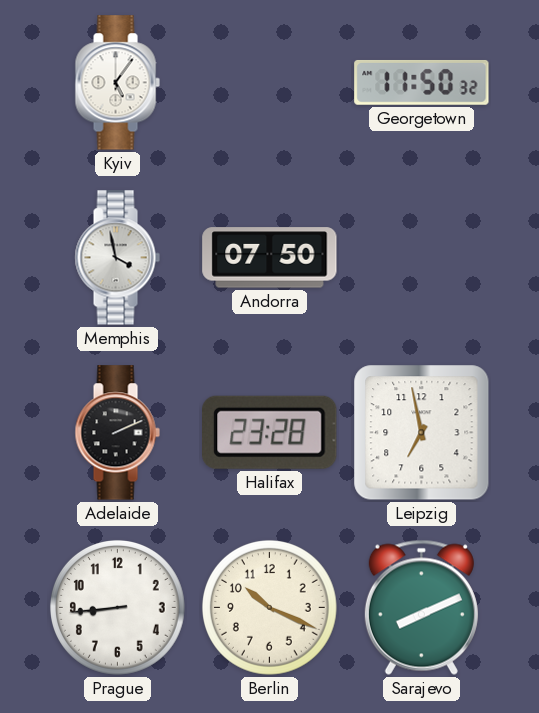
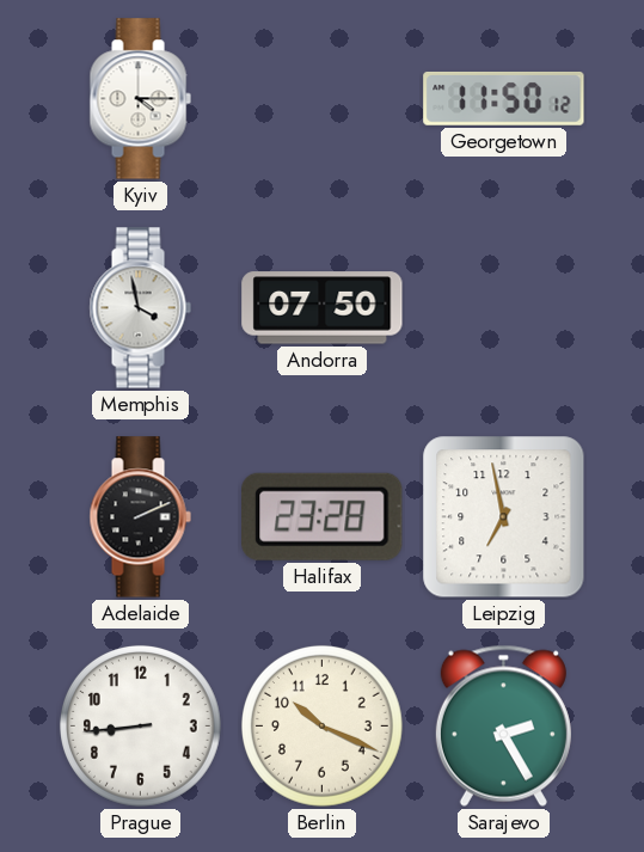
Kyiv: 5:06 -> 4:15
Georgetown: 11:50:32 -> 11:50:12
Sarajevo: 8:11 -> 2:25
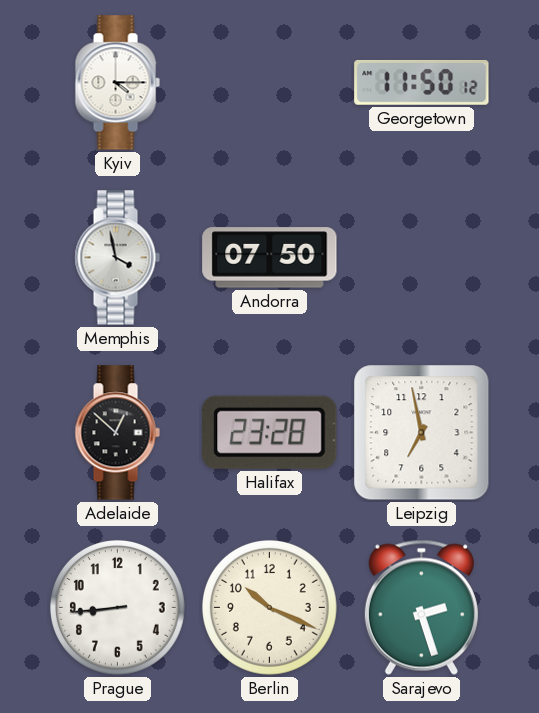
Adelaide: 2:11 -> 12:52
Sarajevo: 2:25 -> 2:27
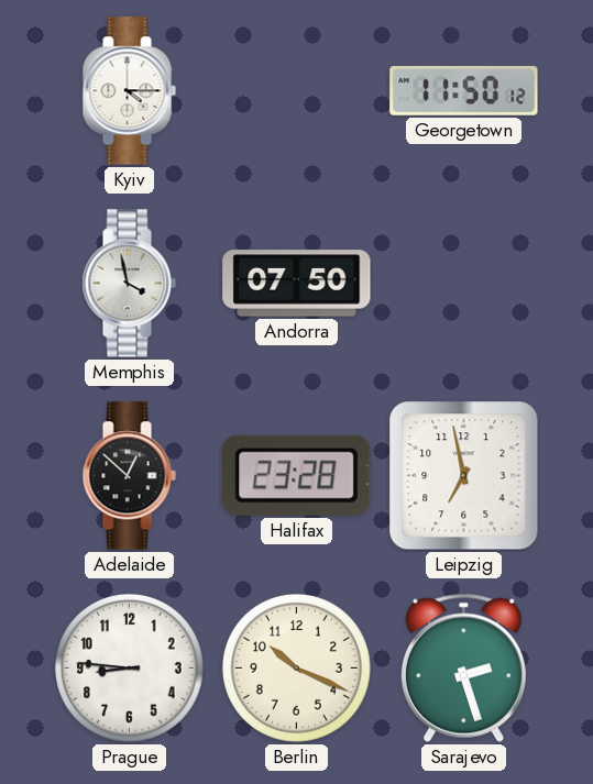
Prague: 8:44 -> 8:46
